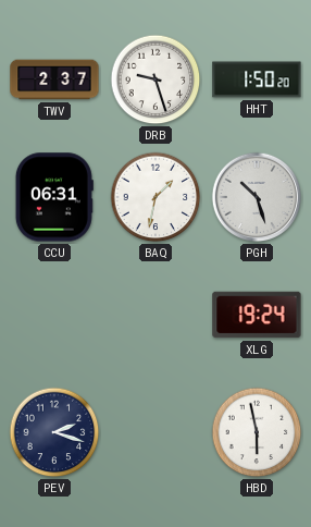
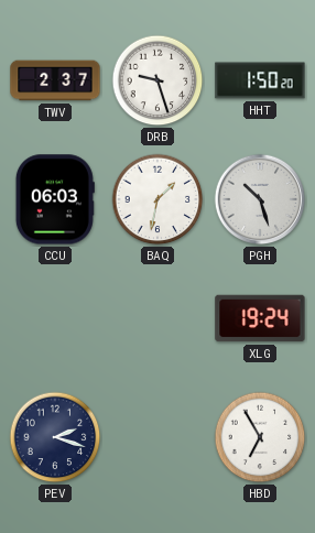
CCU: 06:31 -> 06:03
HBD: 5:58 -> 6:55
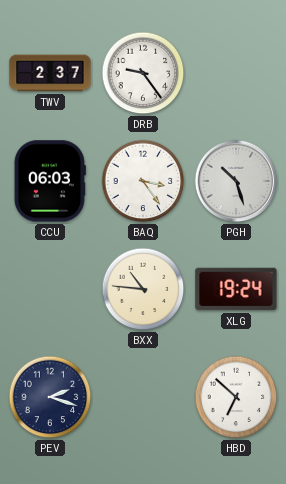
DRB: 9:27 -> 9:24
HHT: 1:50 -> none
BAQ: 1:32 -> 3:24
BXX: none -> 10:46
HBD: 6:55 -> 6:52
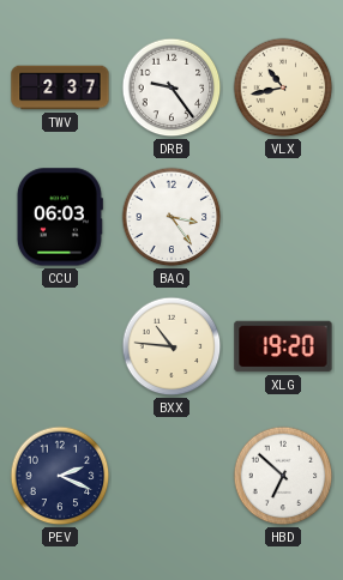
VLX: none -> 10:43
PGH: 10:27 -> none
XLG: 19:24 -> 19:20
PEV: 2:18 -> 2:19
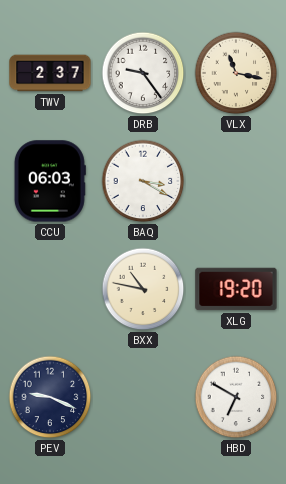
VLX: 10:43 -> 11:17
BAQ: 3:24 -> 3:20
BXX: 10:46 -> 10:47
PEV: 2:19 -> 9:19
HBD: 6:52 -> 6:50
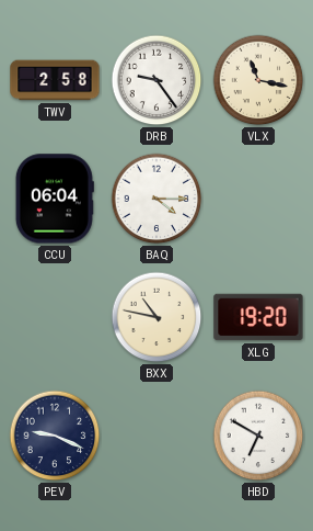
TWV: 2:37 -> 2:58
CCU: 06:03 -> 06:04
BAQ: 3:20 -> 4:15
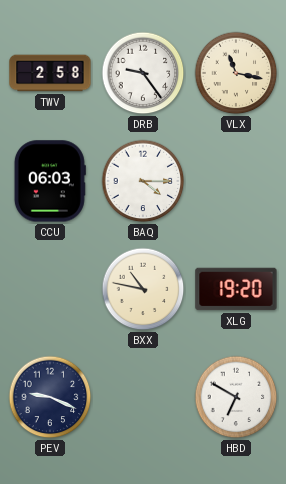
CCU: 06:04 -> 06:03
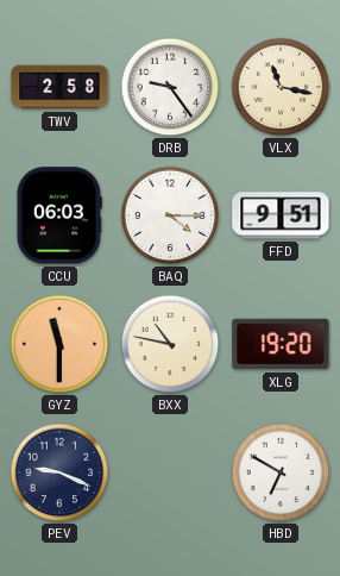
FFD: none -> 9:51
GYZ: none -> 11:30
